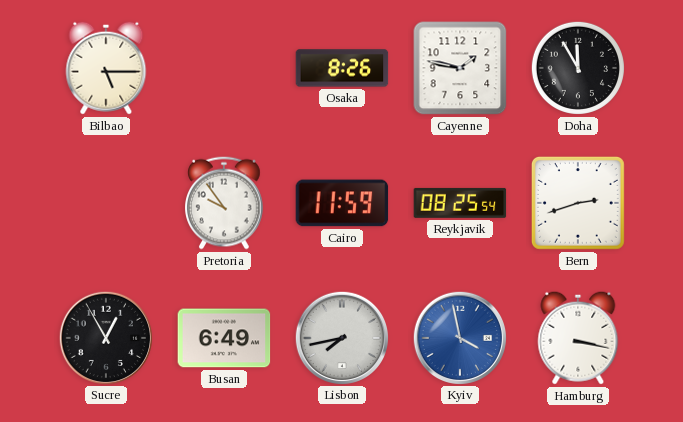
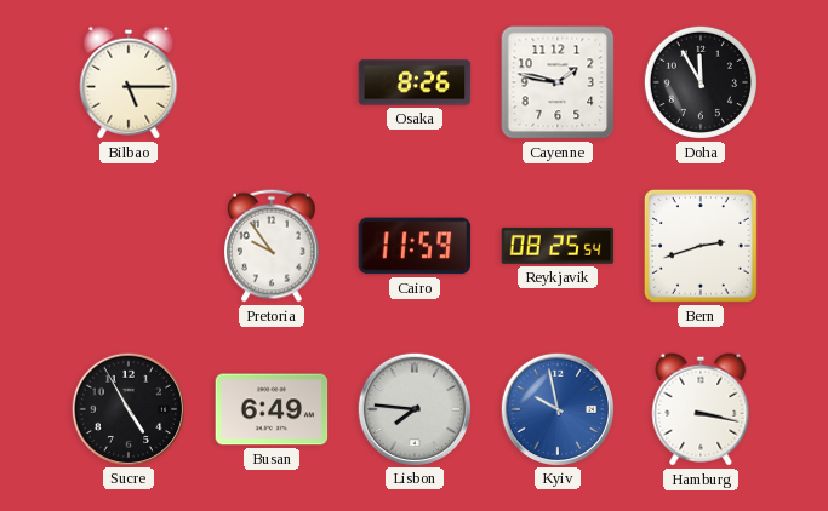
Sucre: 12:55 -> 4:55
Lisbon: 7:43 -> 7:46
Kyiv: 3:58 -> 9:58
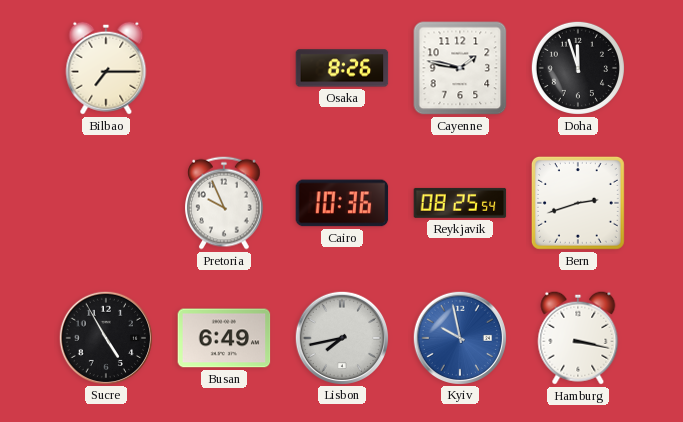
Bilbao: 5:15 -> 7:15
Doha: 11:55 -> 11:57
Pretoria: 9:54 -> 9:56
Cairo: 11:59 -> 10:36
Lisbon: 7:46 -> 7:43
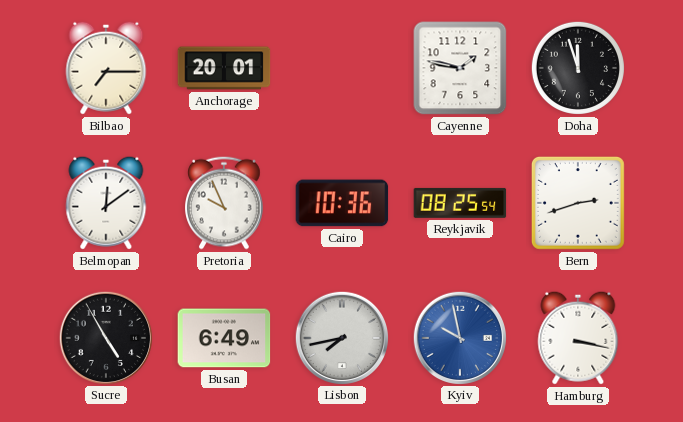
Anchorage: none -> 20:01
Osaka: 8:26 -> none
Belmopan: none -> 12:09
